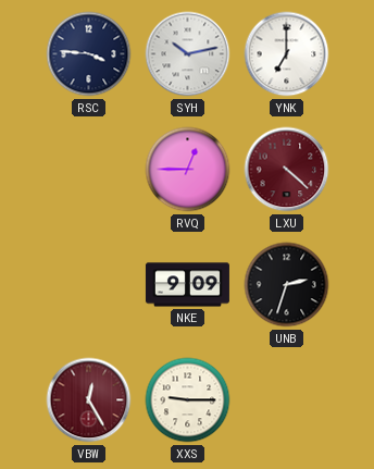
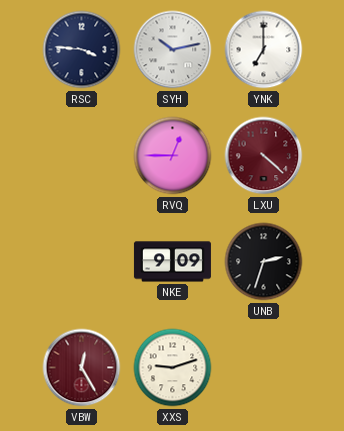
XXS: 9:15 -> 9:12
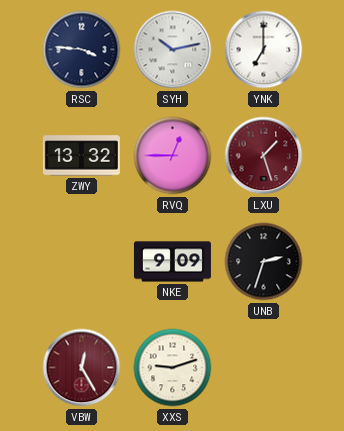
ZWY: none -> 13:32
LXU: 4:22 -> 1:27
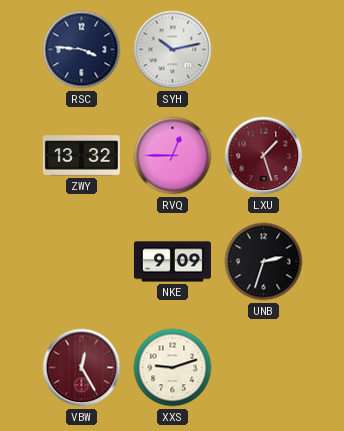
YNK: 7:00 -> none
